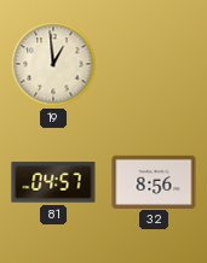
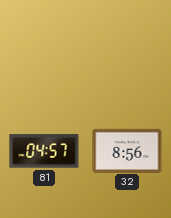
19: 12:59 -> none
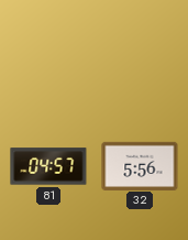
32: 8:56 -> 5:56
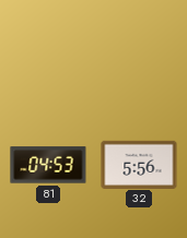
81: 04:57 -> 04:53
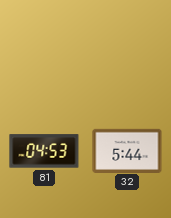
32: 5:56 -> 5:44
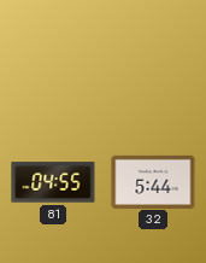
81: 04:53 -> 04:55
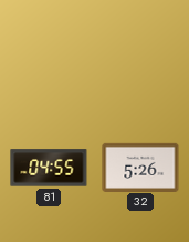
32: 5:44 -> 5:26
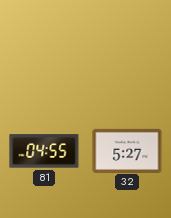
32: 5:26 -> 5:27
